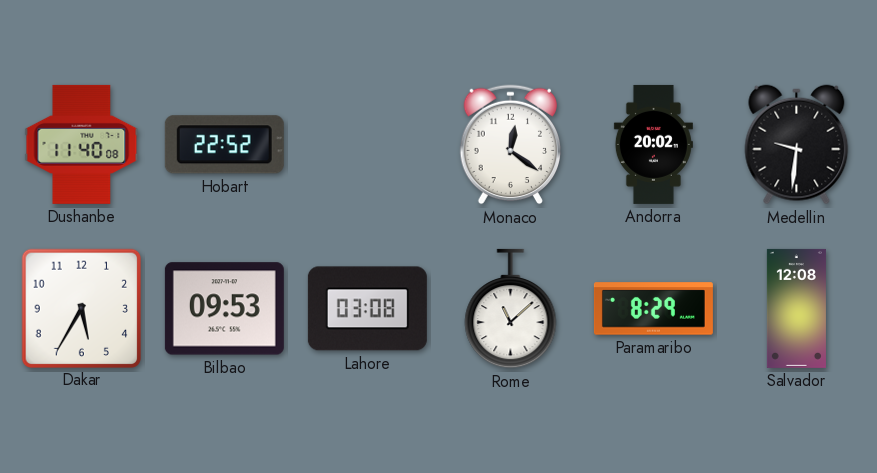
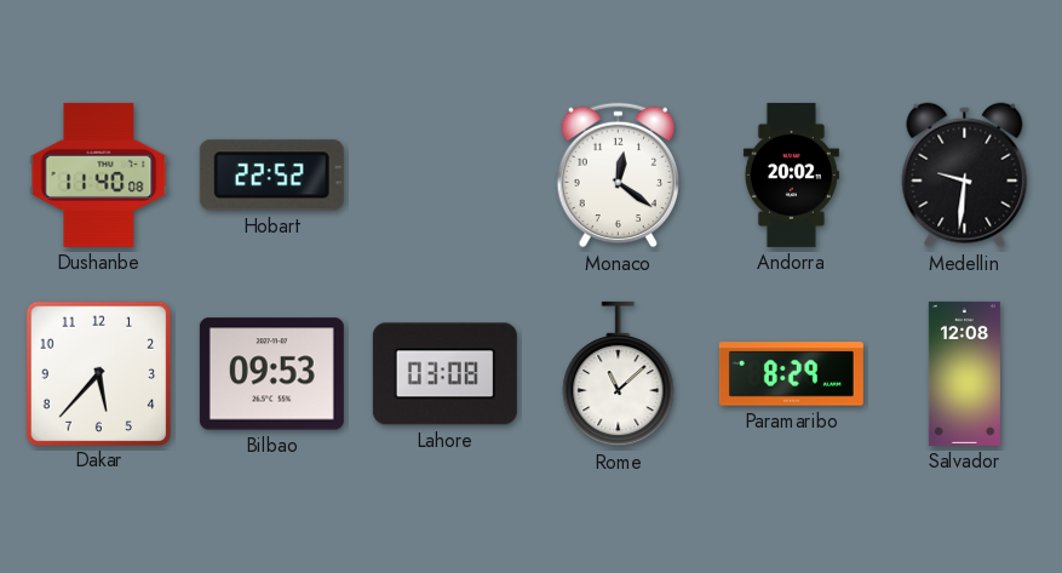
Dakar: 5:35 -> 5:37
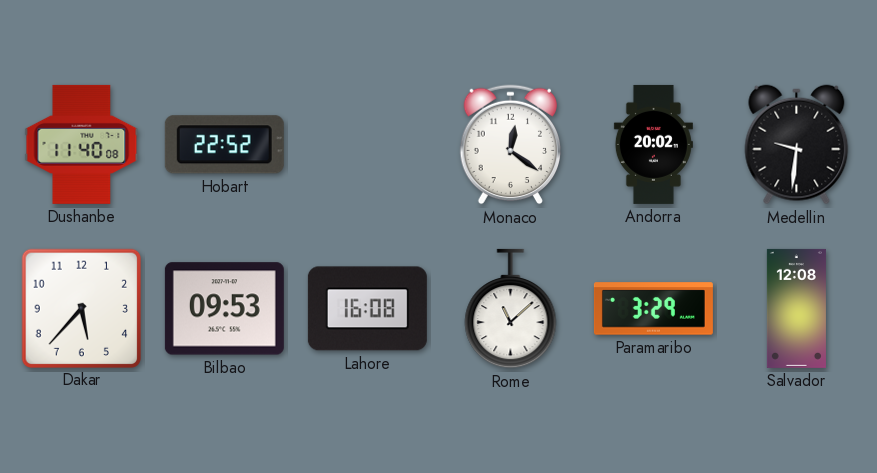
Lahore: 03:08 -> 16:08
Paramaribo: 8:29 -> 3:29
